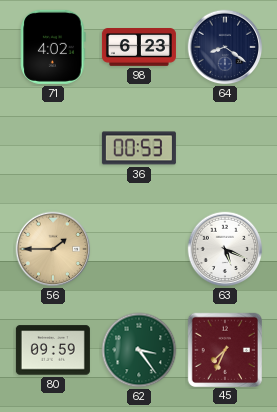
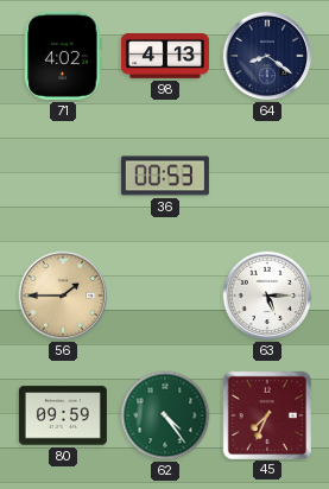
98: 6:23 -> 4:13
63: 5:19 -> 5:15
62: 3:24 -> 4:24
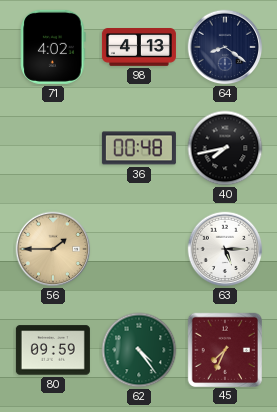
36: 00:53 -> 00:48
40: none -> 7:43
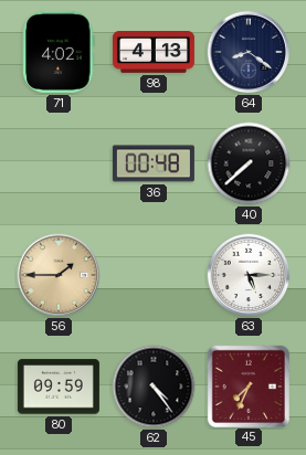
40: 7:43 -> 7:38
62 dial: green -> black
